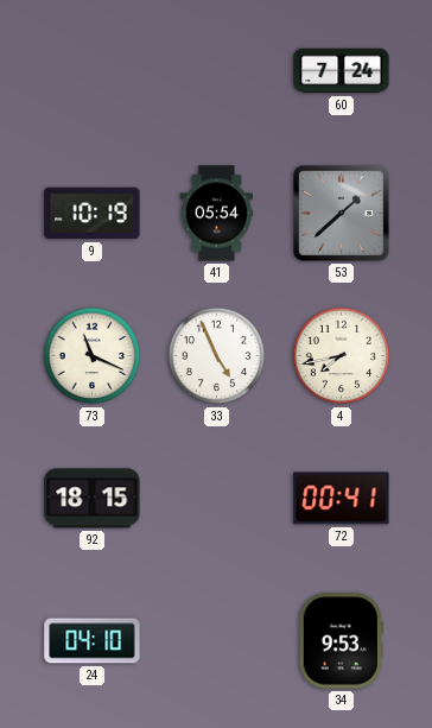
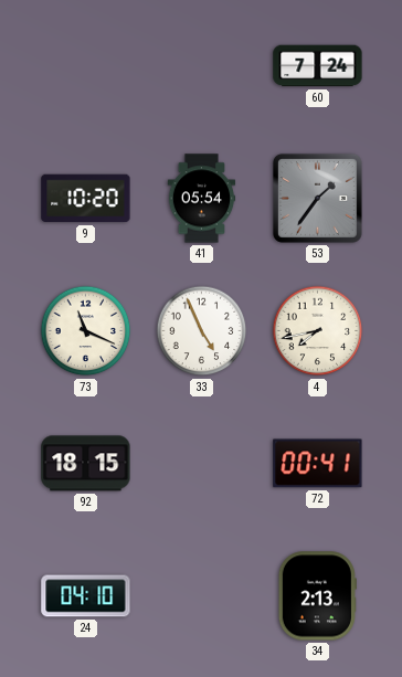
9: 10:19 -> 10:20
53: 1:38 -> 1:36
34: 9:53 -> 2:13
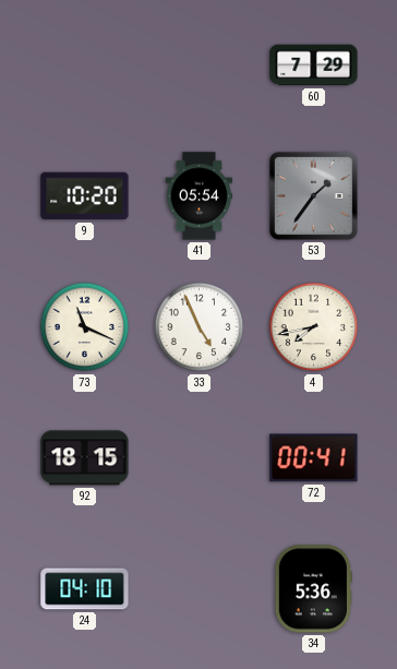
60: 7:24 -> 7:29
34: 2:13 -> 5:36
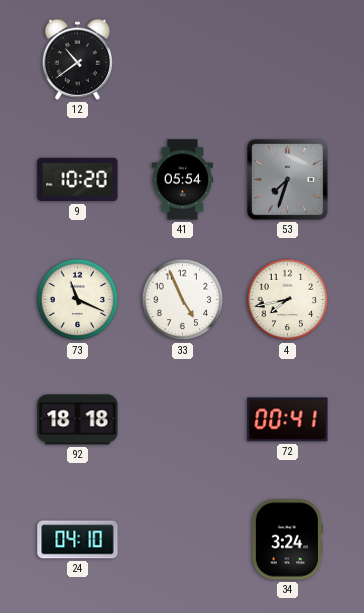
12: none -> 10:39
60: 7:29 -> none
53: 1:36 -> 7:33
92: 18:15 -> 18:18
34: 5:36 -> 3:24
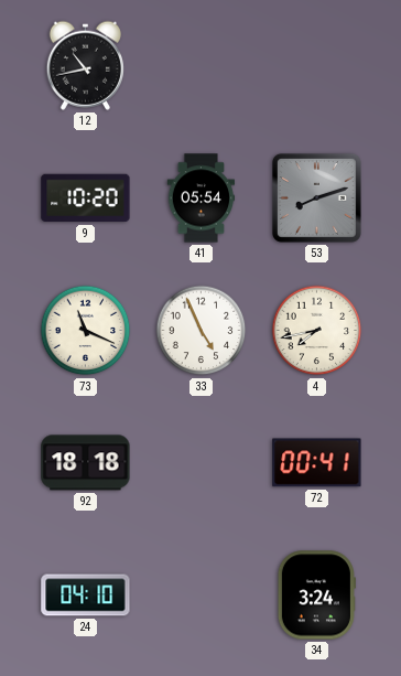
12: 10:39 -> 10:43
53: 7:33 -> 8:12
